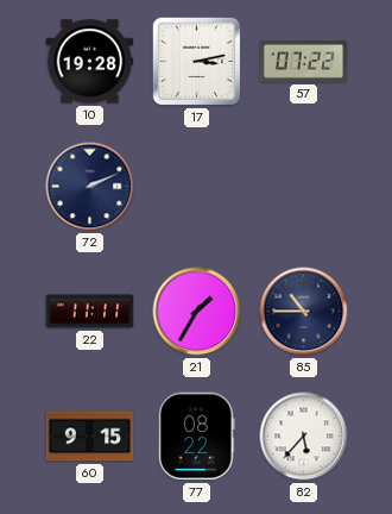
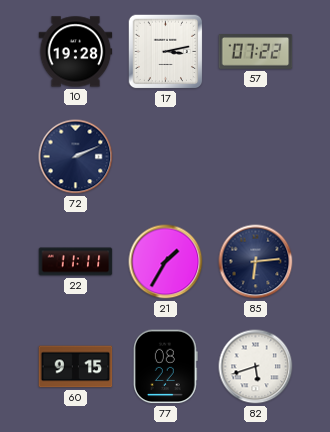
85: 10:45 -> 6:14
82: 5:37 -> 5:42
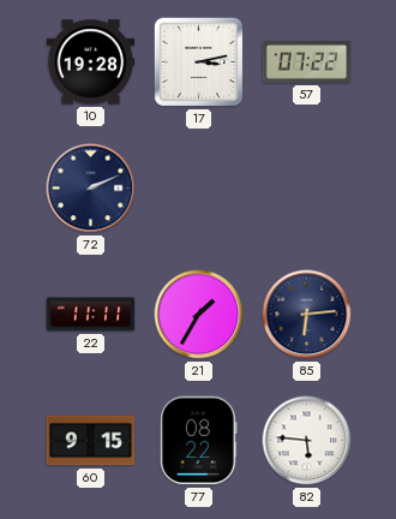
82: 5:42 -> 5:46
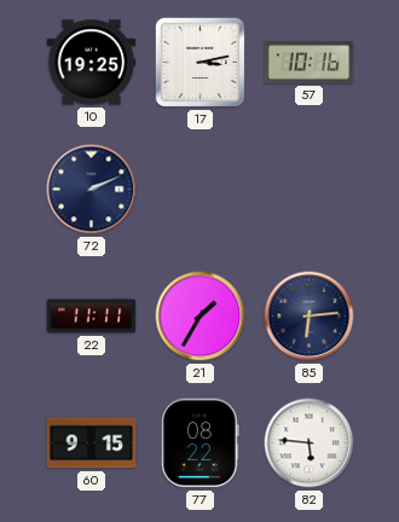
10: 19:28 -> 19:25
57: 07:22 -> 10:16
